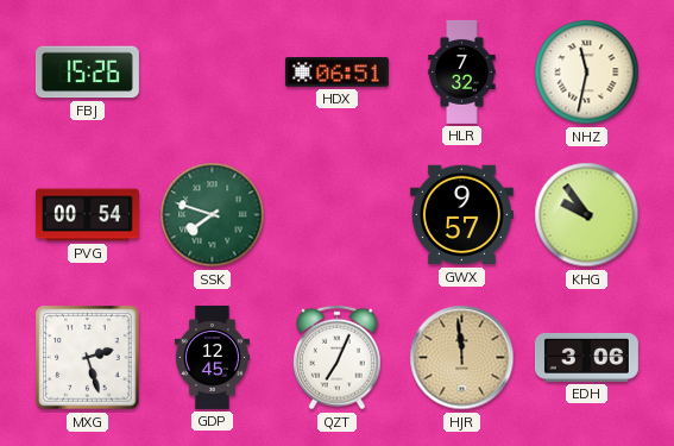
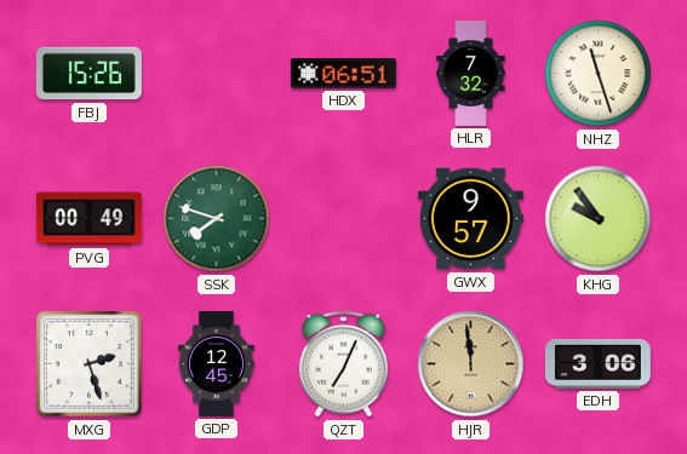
NHZ: 11:32 -> 11:27
PVG: 00:54 -> 00:49
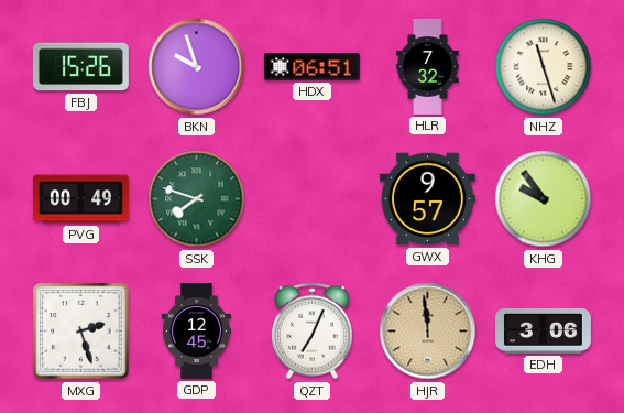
BKN: none -> 9:57
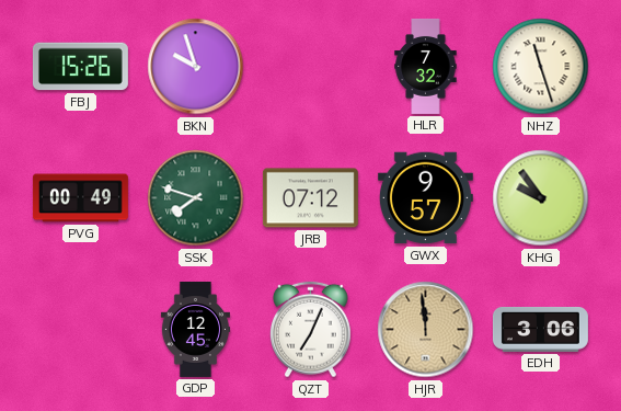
HDX: 06:51 -> none
JRB: none -> 07:12
MXG: 2:27 -> none
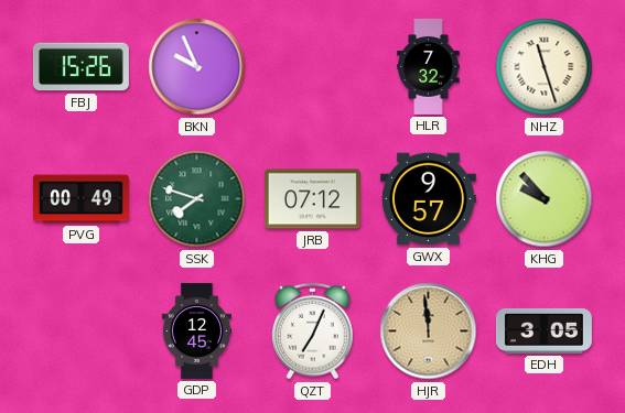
BKN: 9:57 -> 9:56
KHG: 9:54 -> 9:53
EDH: 3:06 -> 3:05
